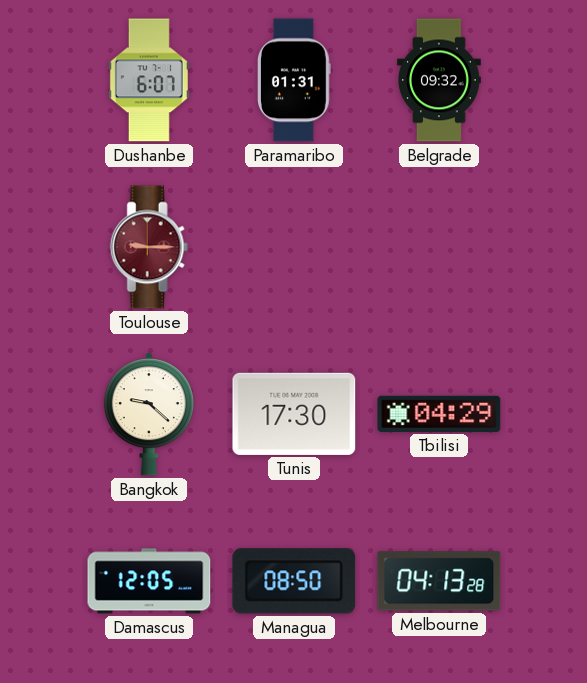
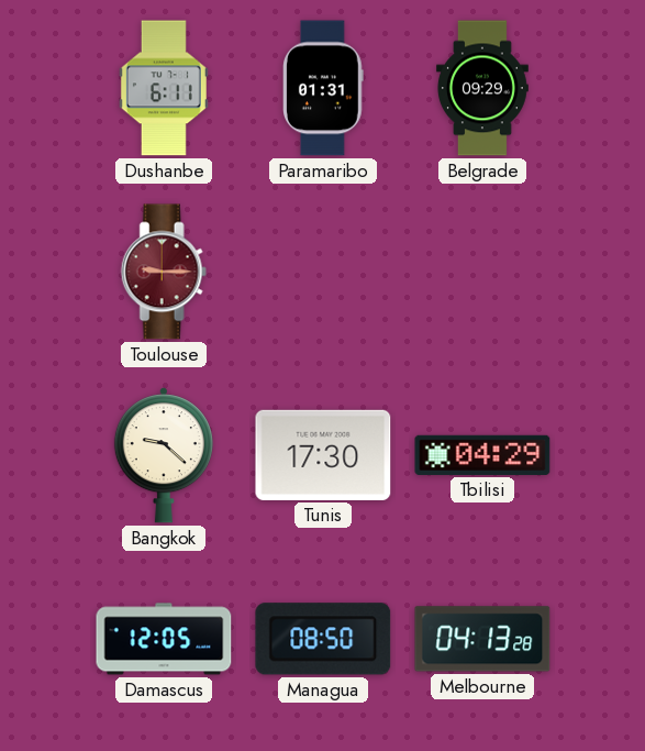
Dushanbe: 6:07 -> 6:11
Belgrade: 09:32 -> 09:29
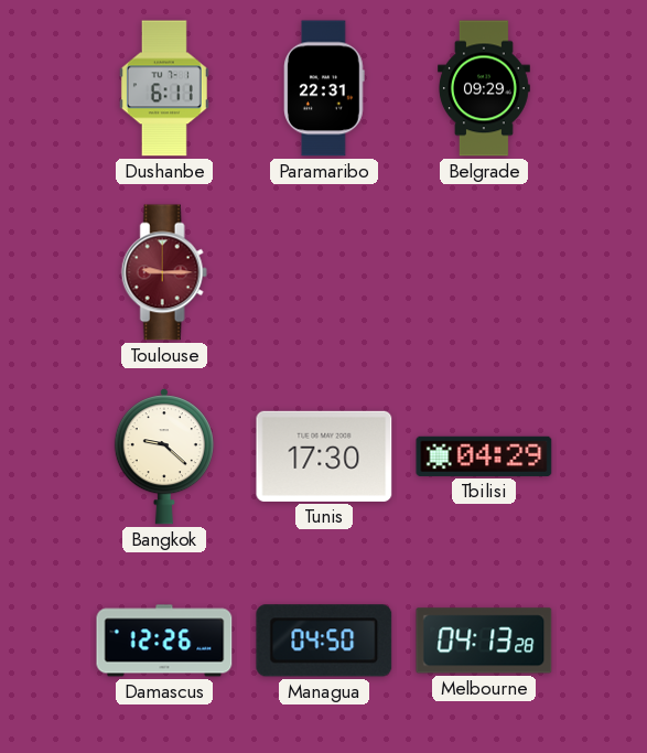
Paramaribo: 01:31 -> 22:31
Damascus: 12:05 -> 12:26
Managua: 08:50 -> 04:50
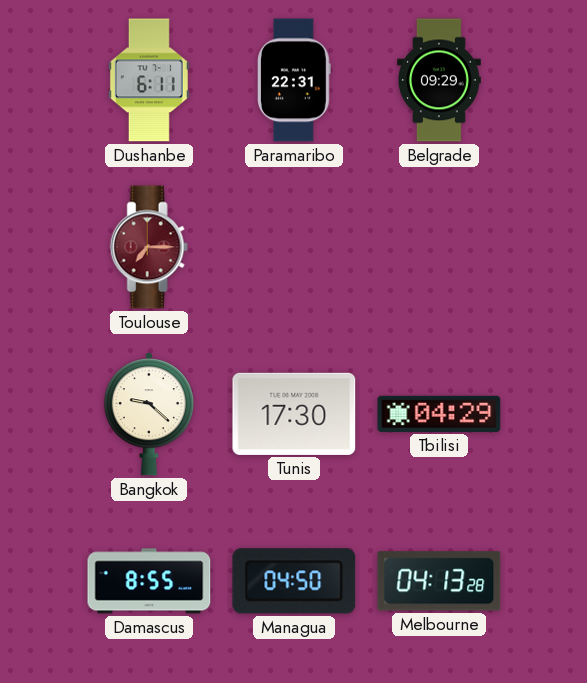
Toulouse: 9:15 -> 7:15
Damascus: 12:26 -> 8:55
